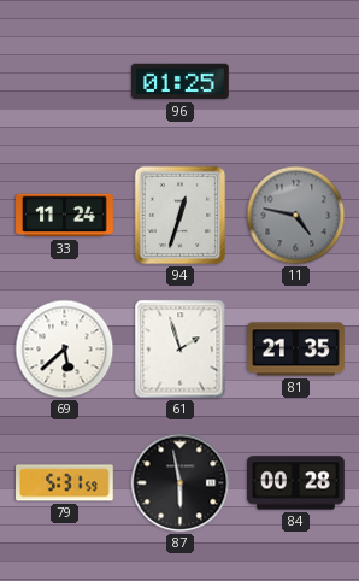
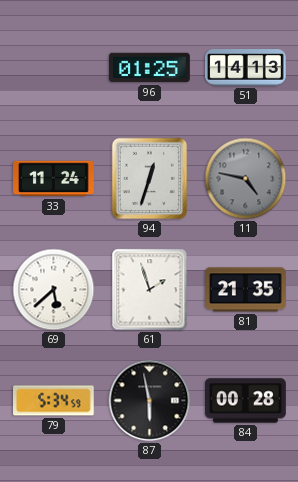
51: none -> 14:13
79: 5:31 -> 5:34
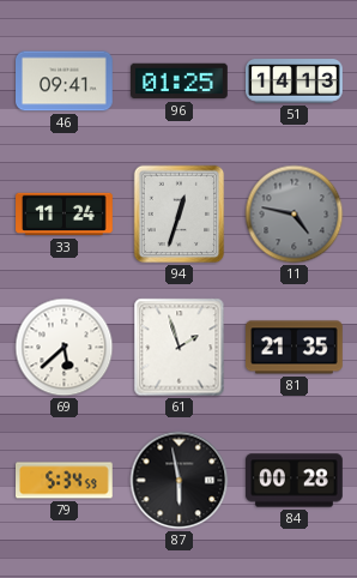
46: none -> 09:41
